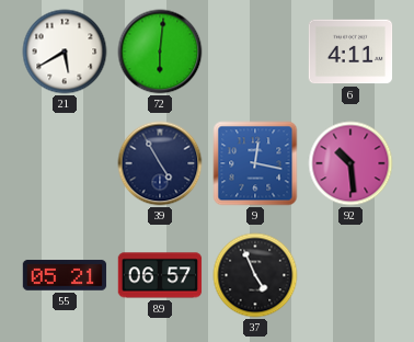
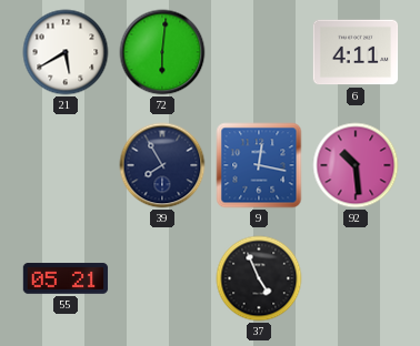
39: 4:55 -> 7:55
89: 06:57 -> none
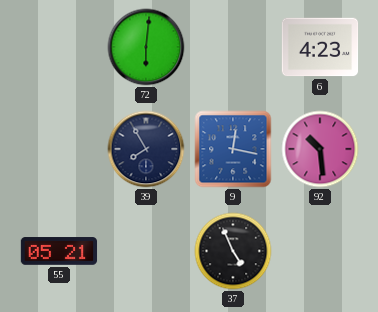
21: 5:40 -> none
6: 4:11 -> 4:23
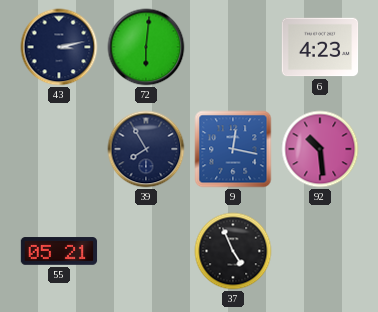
43: none -> 3:13
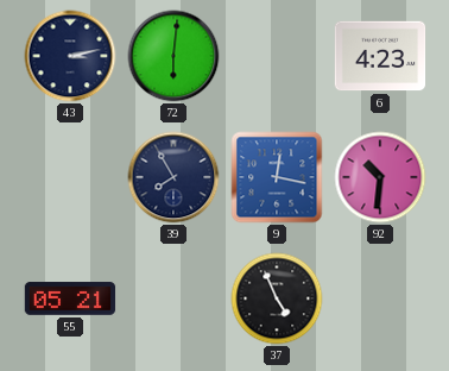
92: 10:29 -> 10:31
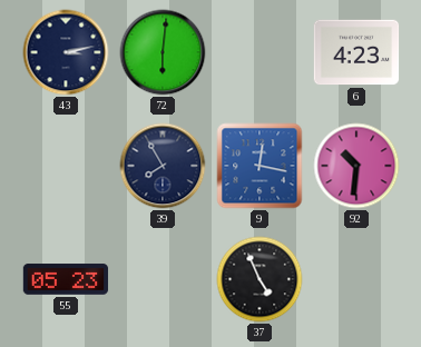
55: 05:21 -> 05:23
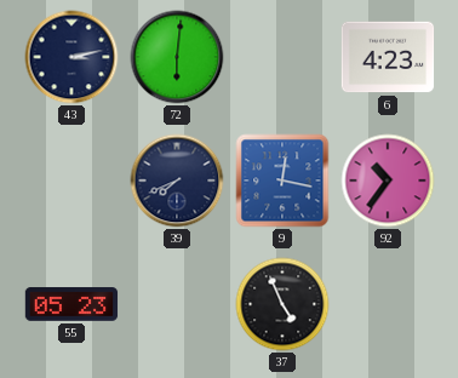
39: 7:55 -> 7:41
92: 10:31 -> 10:36
